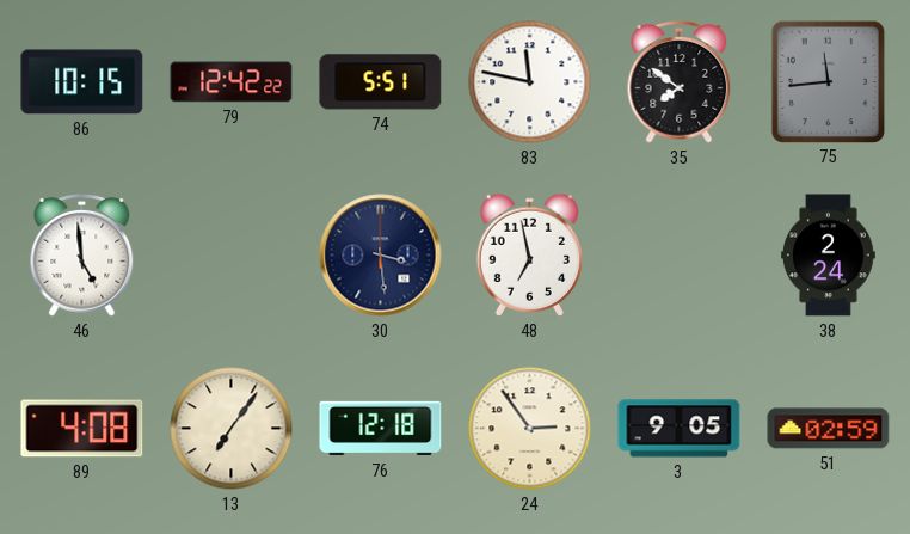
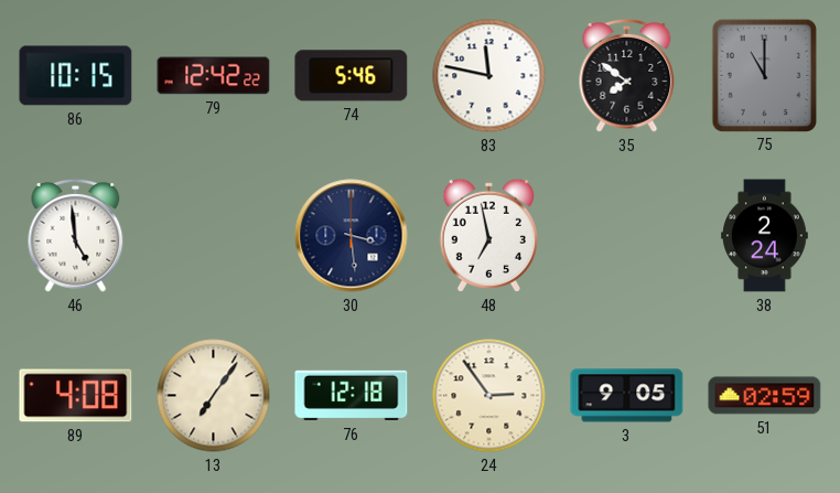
74: 5:51 -> 5:46
75: 11:44 -> 11:00
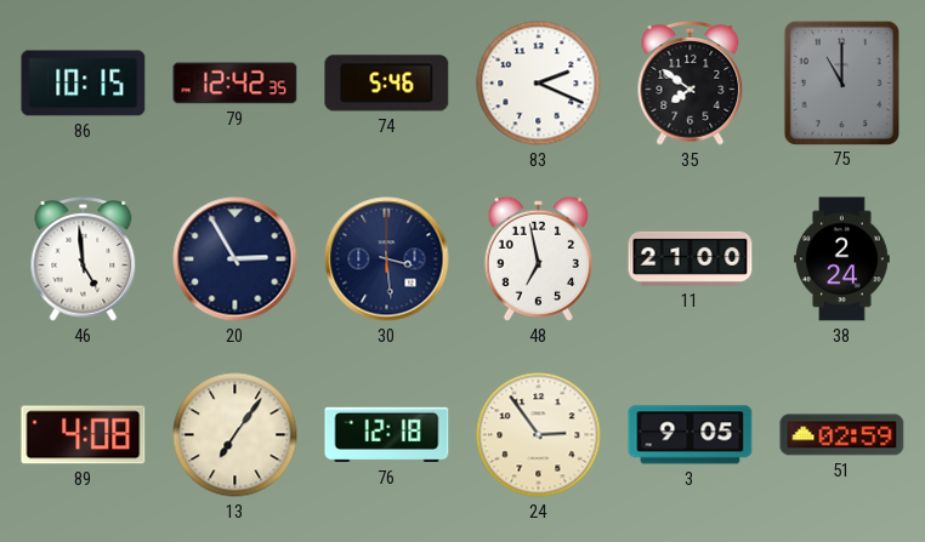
79: 12:42:22 -> 12:42:35
83: 11:47 -> 2:19
20: none -> 2:55
11: none -> 21:00
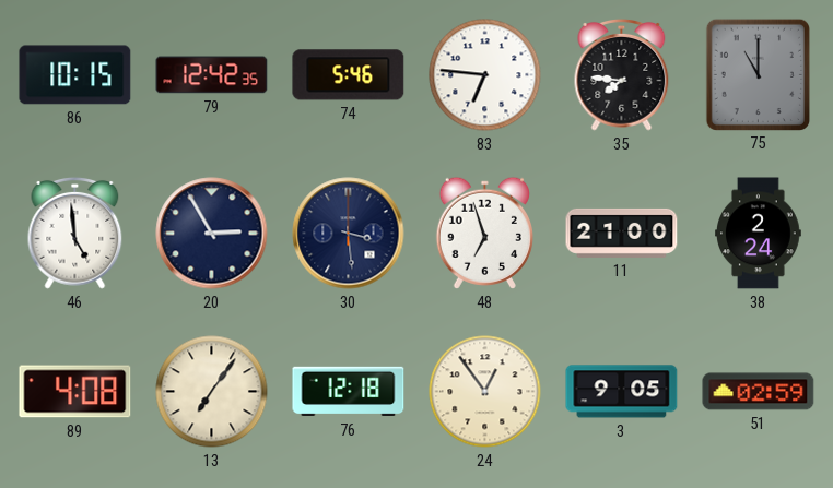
83: 2:19 -> 6:46
35: 7:51 -> 7:46
48: 6:58 -> 6:57
24: 2:54 -> 12:54
